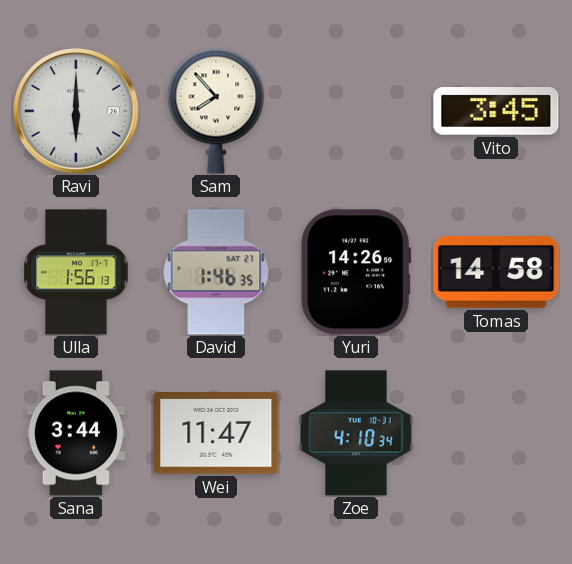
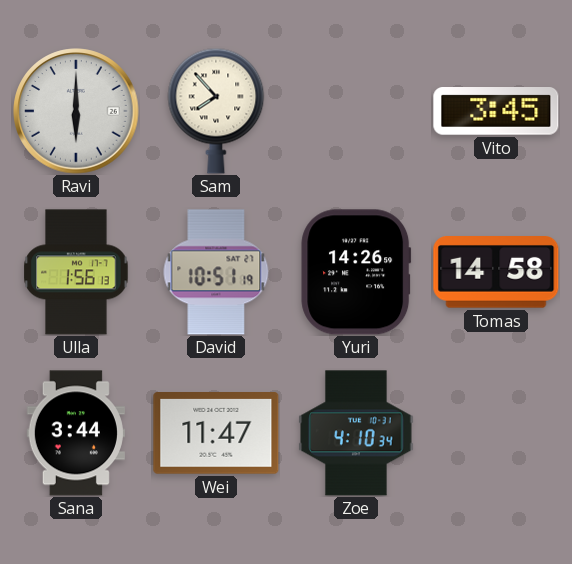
David: 1:46 -> 10:51
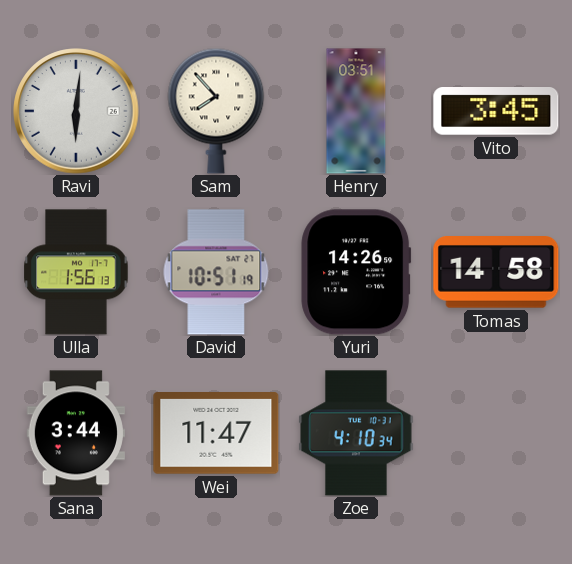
Ravi: 6:00 -> 6:01
Henry: none -> 03:51
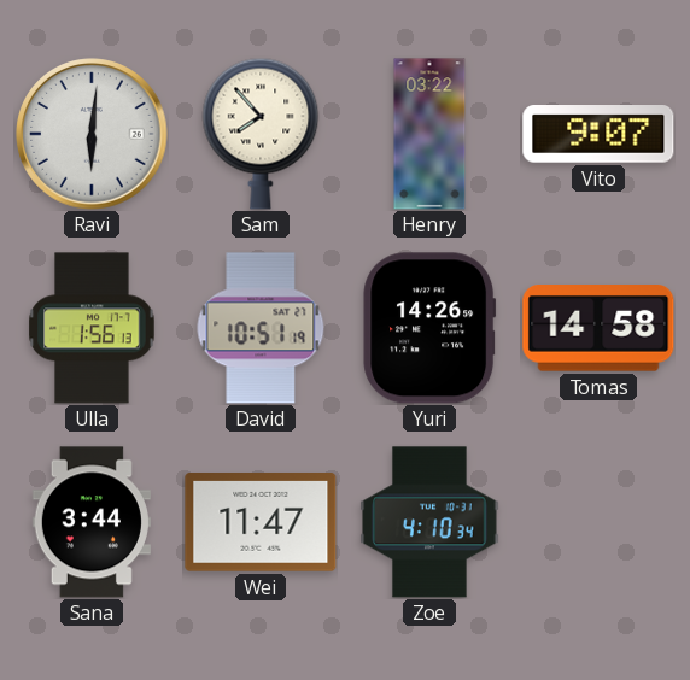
Henry: 03:51 -> 03:22
Vito: 3:45 -> 9:07
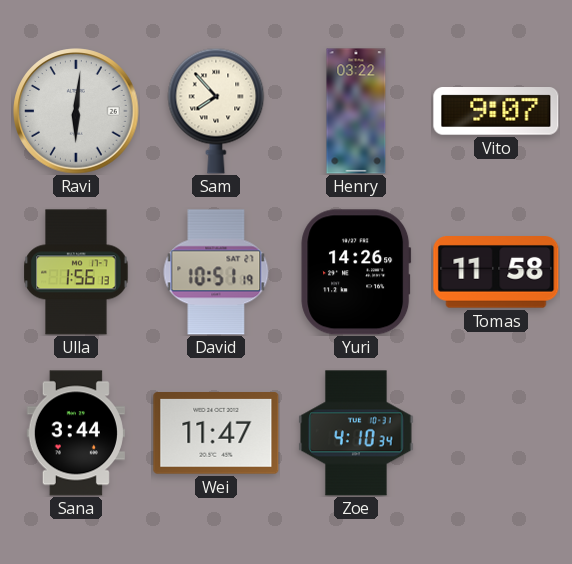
Tomas: 14:58 -> 11:58
